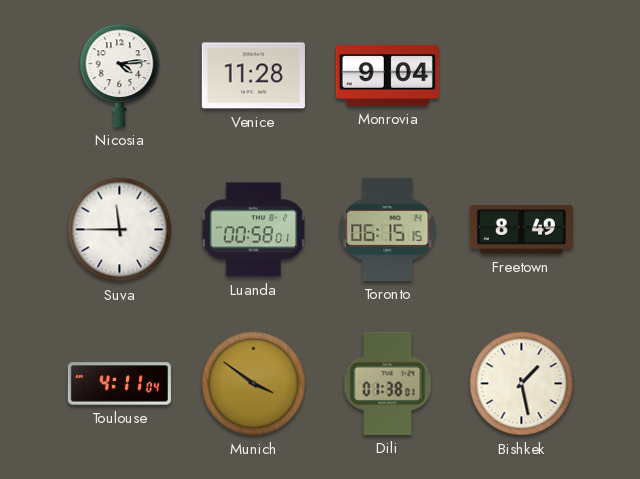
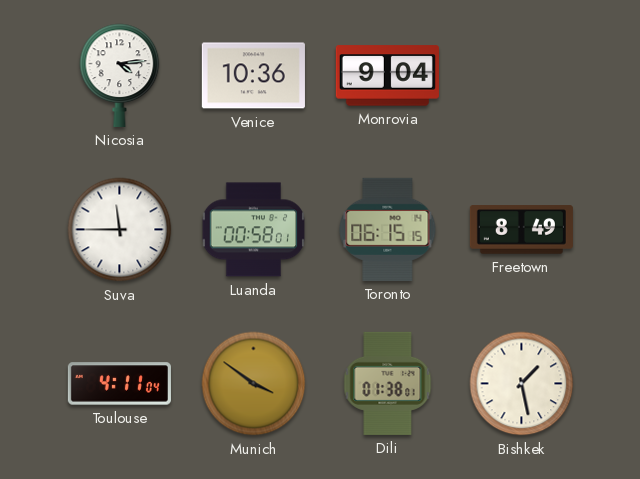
Venice: 11:28 -> 10:36
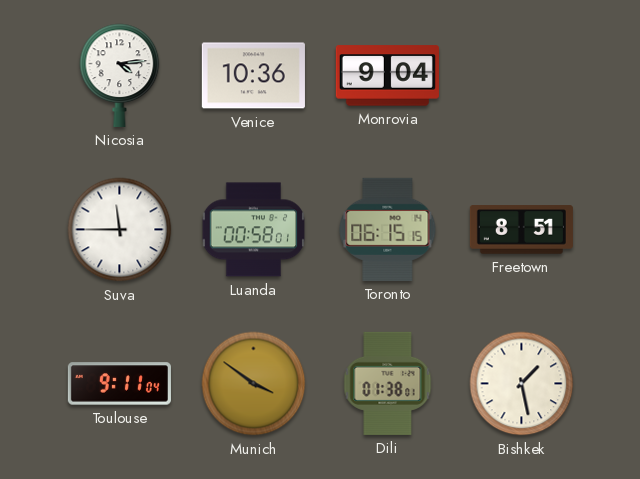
Freetown: 8:49 -> 8:51
Toulouse: 4:11 -> 9:11
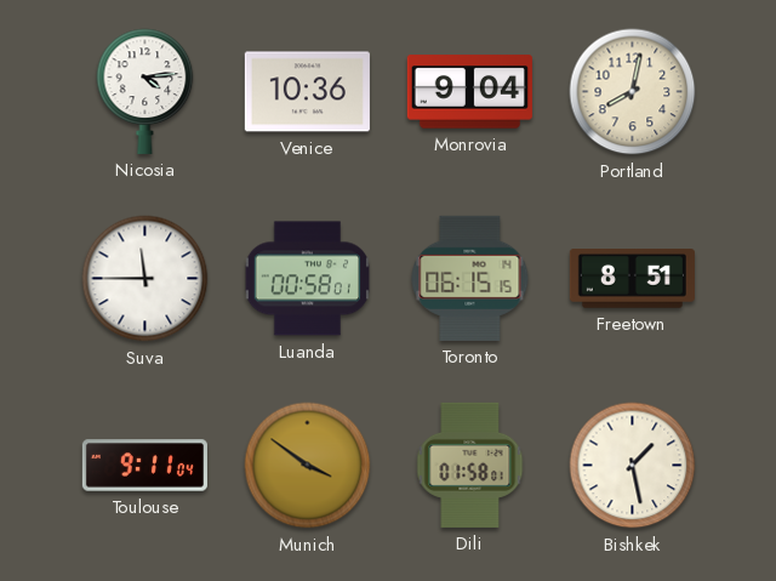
Portland: none -> 8:02
Dili: 01:38 -> 01:58
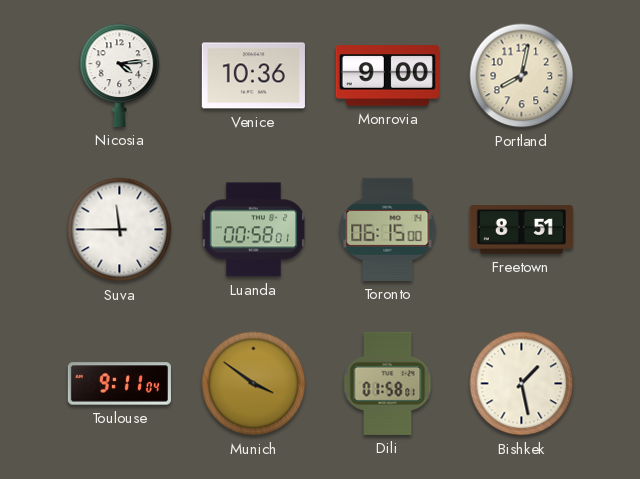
Monrovia: 9:04 -> 9:00
Toronto: 06:15:15 -> 06:15:00
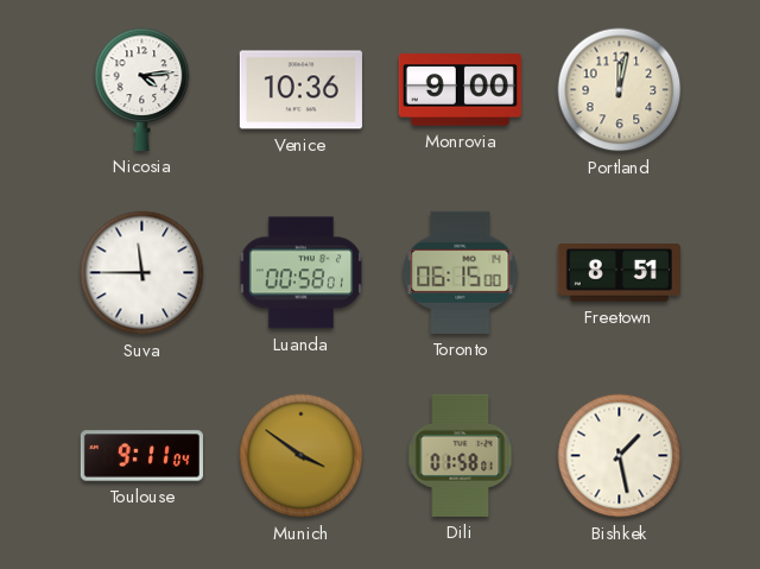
Portland: 8:02 -> 12:02
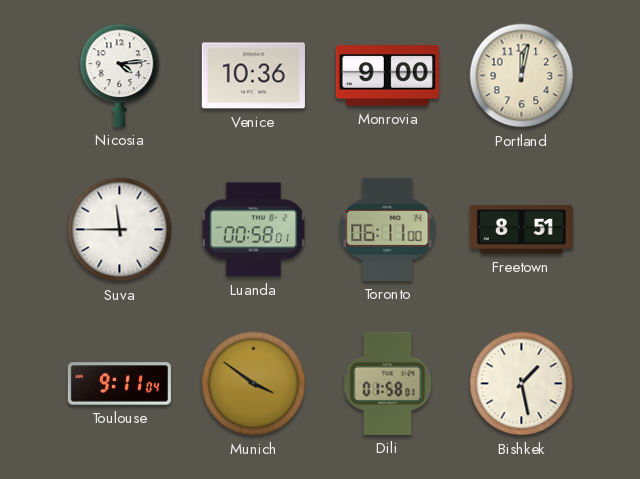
Toronto: 06:15 -> 06:11
